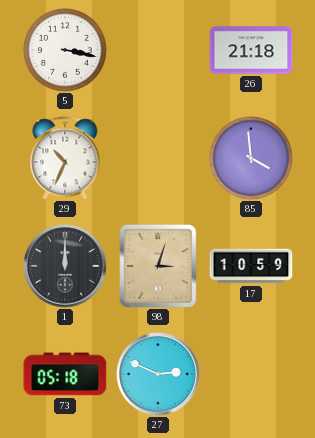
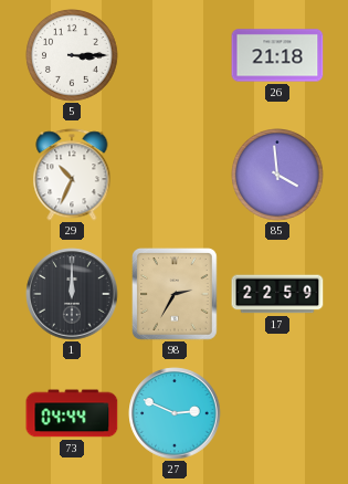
5: 3:17 -> 3:15
98: 3:03 -> 2:35
17: 10:59 -> 22:59
73: 05:18 -> 04:44
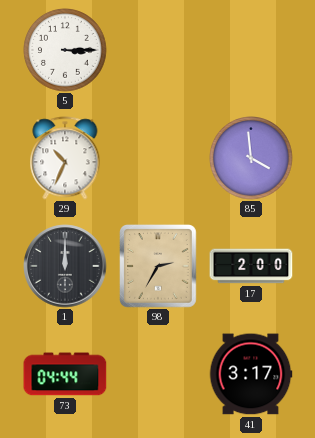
26: 21:18 -> none
17: 22:59 -> 2:00
27: 2:49 -> none
41: none -> 3:17
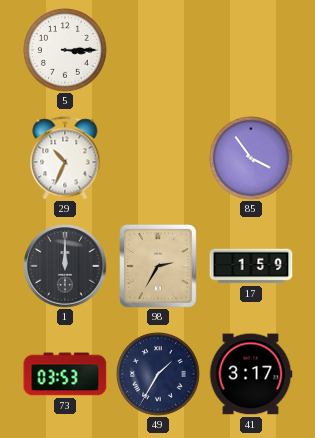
85: 3:59 -> 3:54
17: 2:00 -> 1:59
73: 04:44 -> 03:53
49: none -> 1:35
